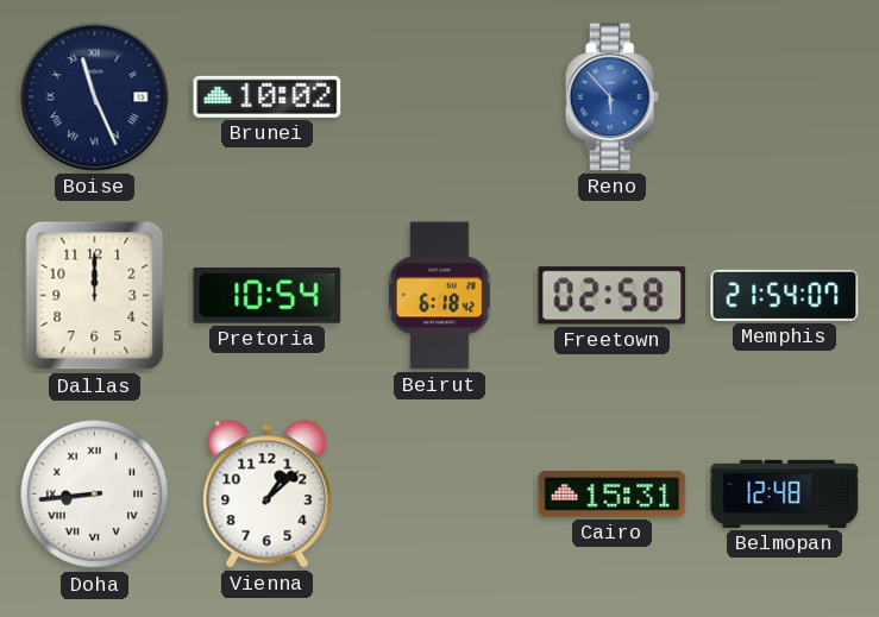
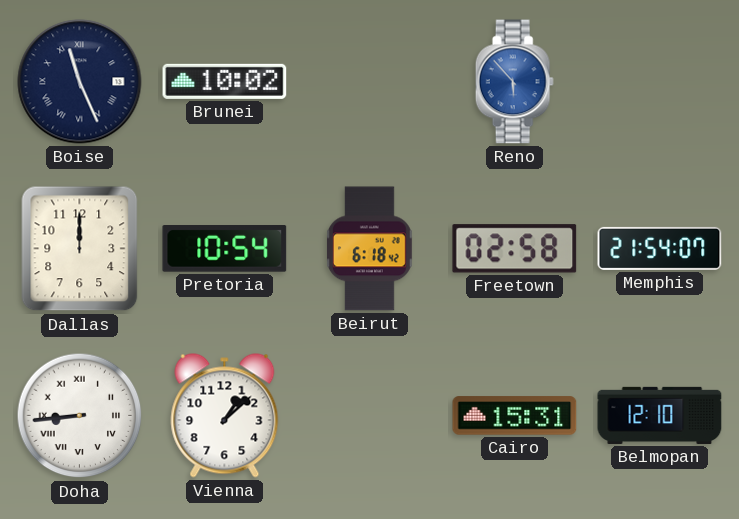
Belmopan: 12:48 -> 12:10
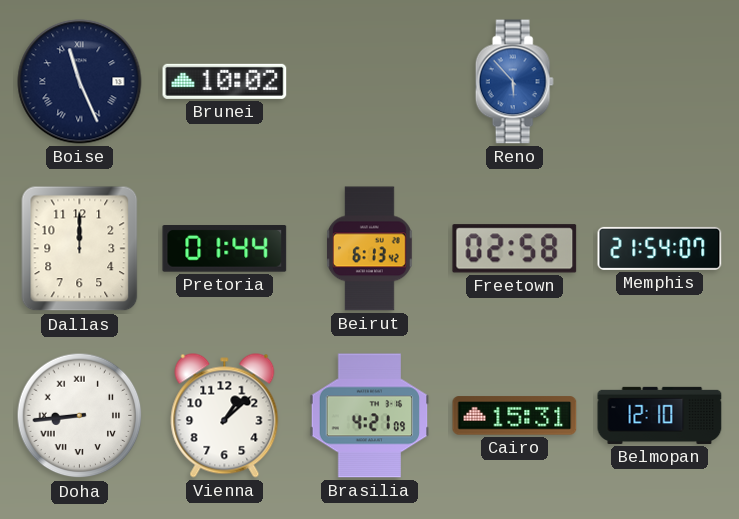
Pretoria: 10:54 -> 01:44
Beirut: 6:18 -> 6:13
Brasilia: none -> 4:21
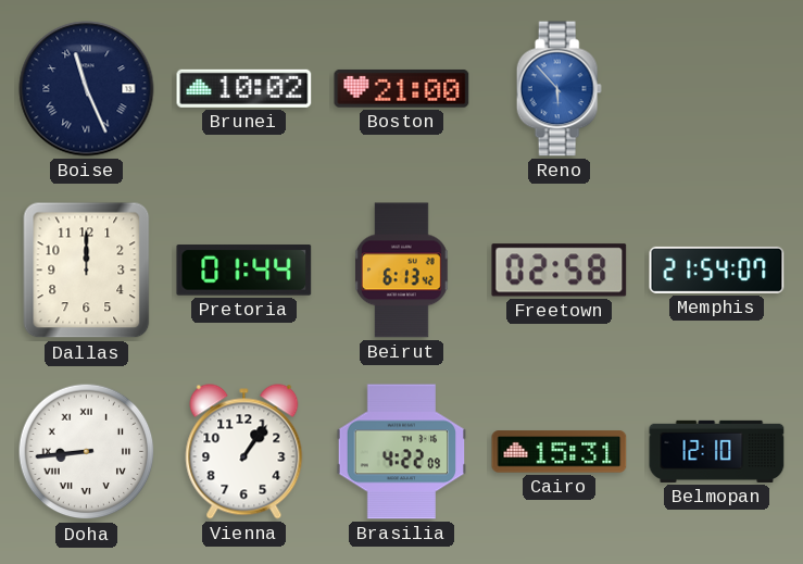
Boston: none -> 21:00
Vienna: 1:08 -> 1:06
Brasilia: 4:21 -> 4:22
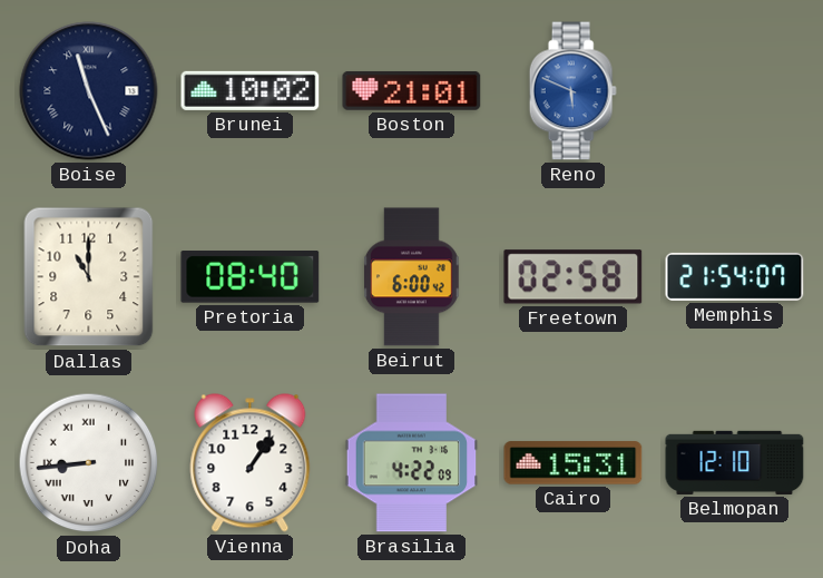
Boston: 21:00 -> 21:01
Reno: 5:53 -> 5:49
Dallas: 12:00 -> 11:00
Pretoria: 01:44 -> 08:40
Beirut: 6:13 -> 6:00
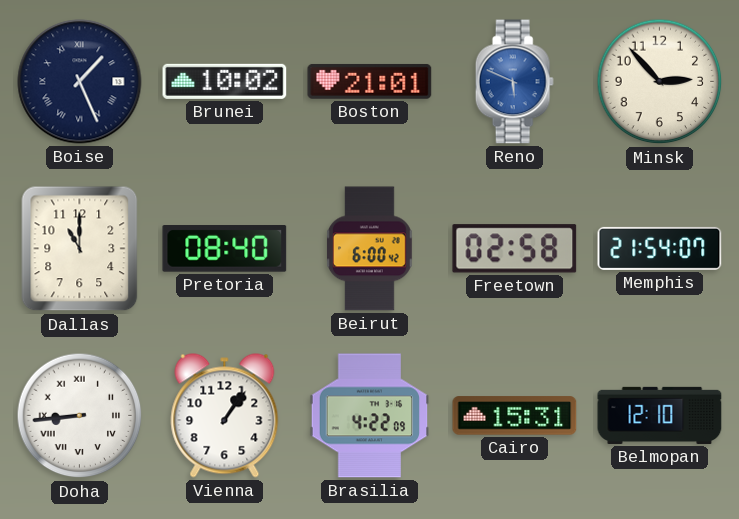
Boise: 11:26 -> 1:26
Minsk: none -> 2:53
